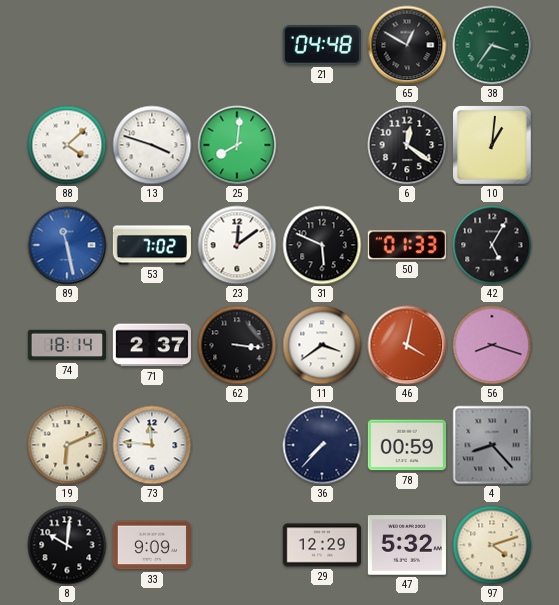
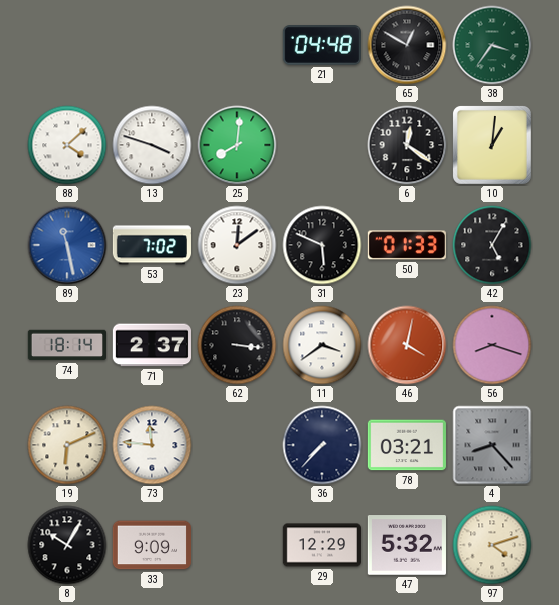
78: 00:59 -> 03:21
8: 10:01 -> 10:05
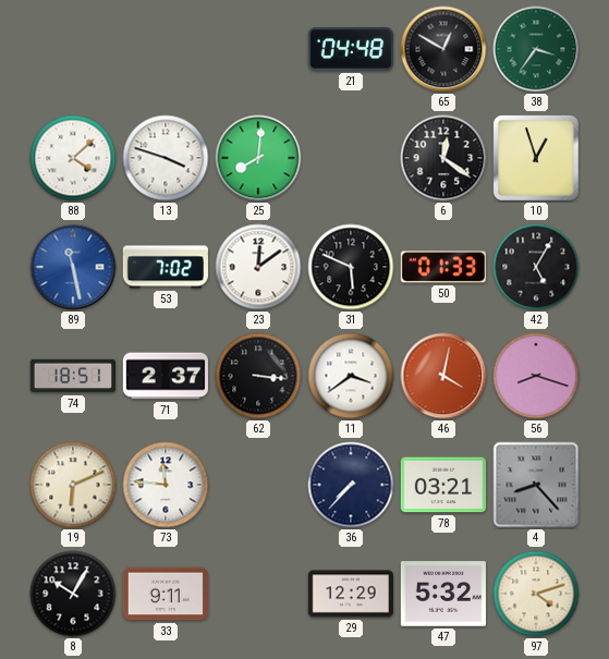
10: 1:01 -> 12:57
74: 18:14 -> 18:51
33: 9:09 -> 9:11
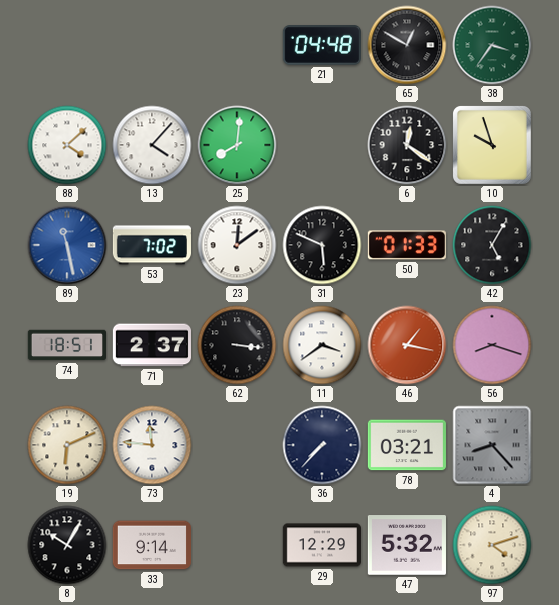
13: 3:48 -> 4:07
10: 12:57 -> 9:57
46: 4:02 -> 1:17
33: 9:11 -> 9:14
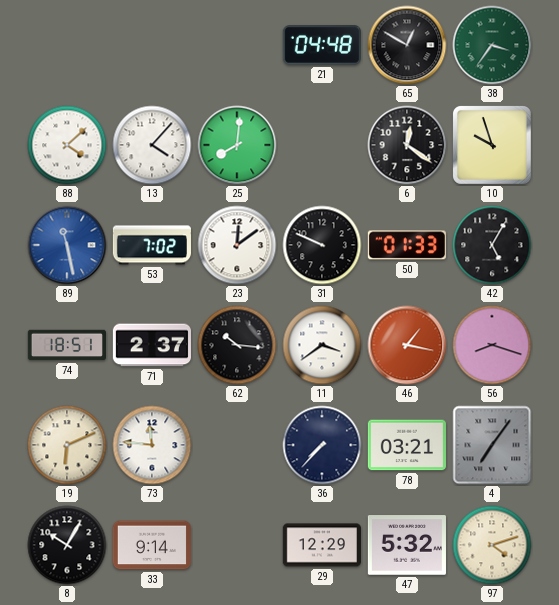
31: 5:49 -> 9:49
62: 3:16 -> 10:16
4: 8:23 -> 7:06
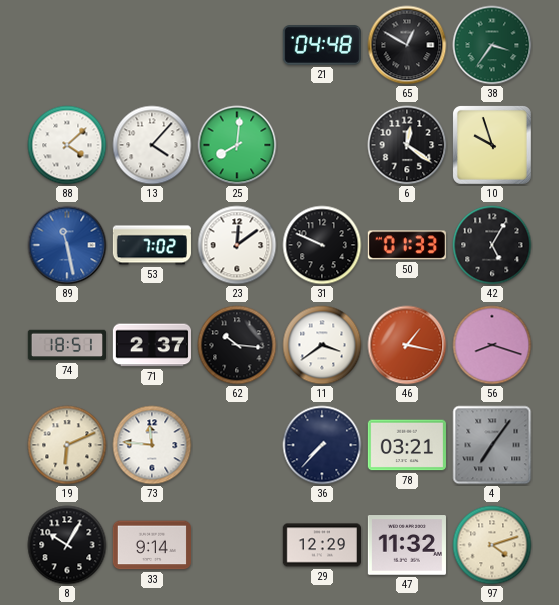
47: 5:32 -> 11:32
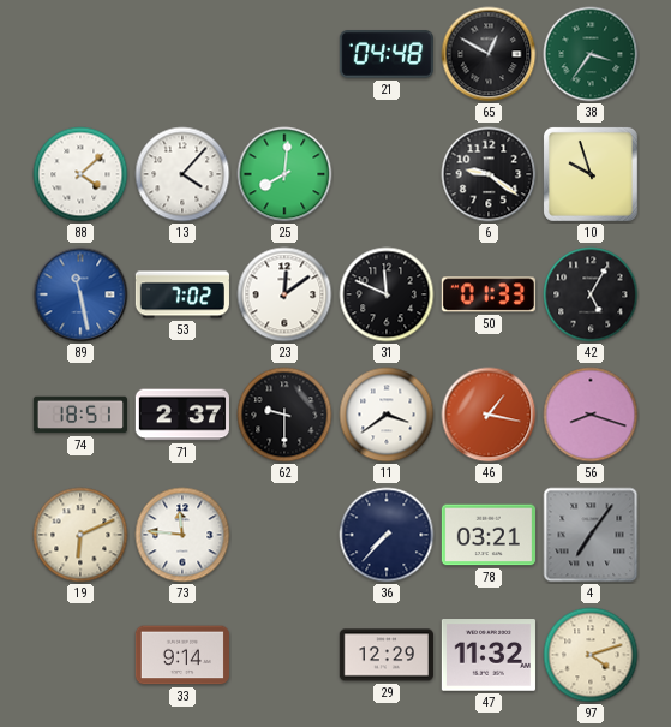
6: 12:21 -> 9:21
31: 9:49 -> 11:49
62: 10:16 -> 9:30
8: 10:05 -> none
